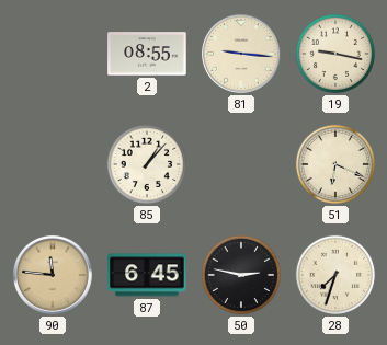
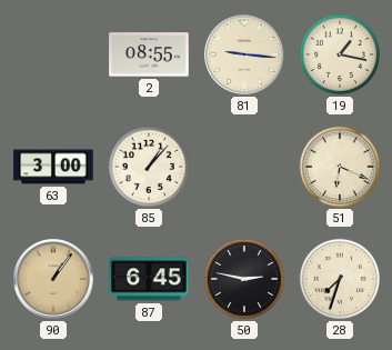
19: 9:17 -> 1:17
63: none -> 3:00
90: 11:46 -> 1:06
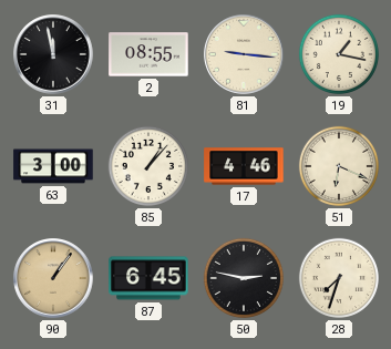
31: none -> 11:58
17: none -> 4:46
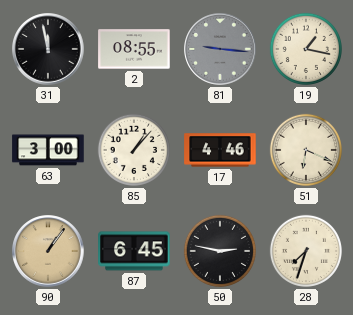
81 dial: cream -> grey
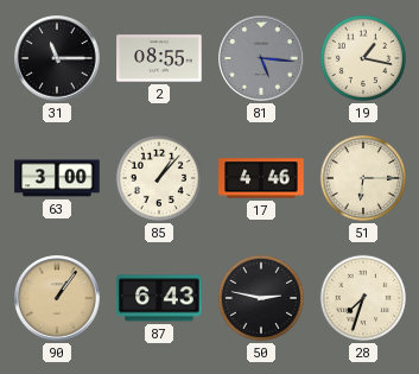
31: 11:58 -> 11:15
81: 9:16 -> 5:16
51: 6:19 -> 6:15
87: 6:45 -> 6:43
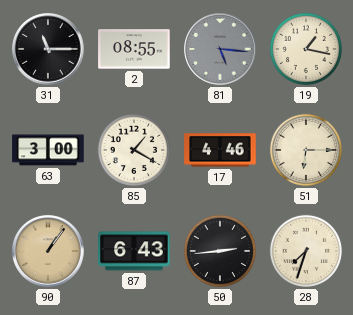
85: 1:07 -> 1:20
50: 2:47 -> 2:44
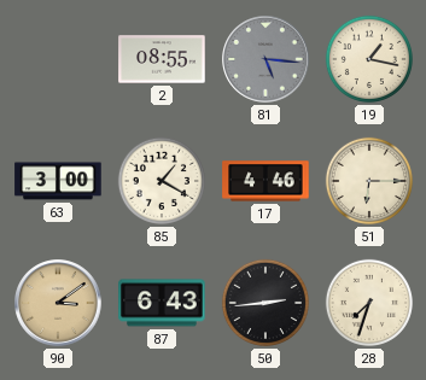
31: 11:15 -> none
90: 1:06 -> 3:09
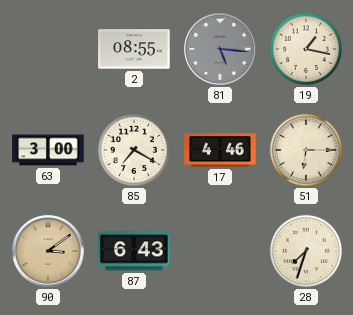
85: 1:20 -> 7:20
50: 2:44 -> none
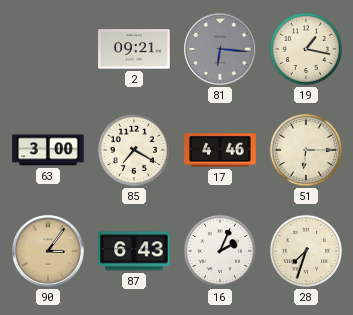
2: 08:55 -> 09:21
81: 5:16 -> 6:16
90: 3:09 -> 3:06
16: none -> 2:04
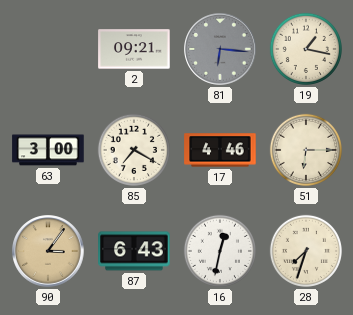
16: 2:04 -> 12:32
